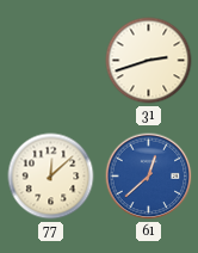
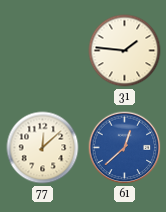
31: 2:42 -> 1:46
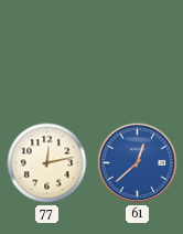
31: 1:46 -> none
77: 12:08 -> 12:13
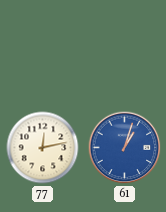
61: 12:38 -> 1:03
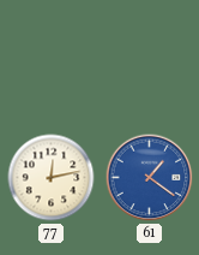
61: 1:03 -> 1:21
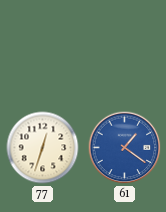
77: 12:13 -> 12:33
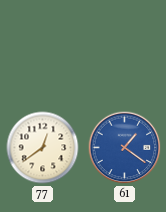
77: 12:33 -> 12:39
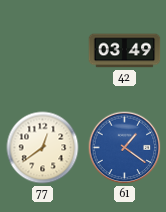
42: none -> 03:49
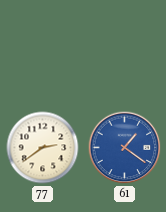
42: 03:49 -> none
77: 12:39 -> 2:39
